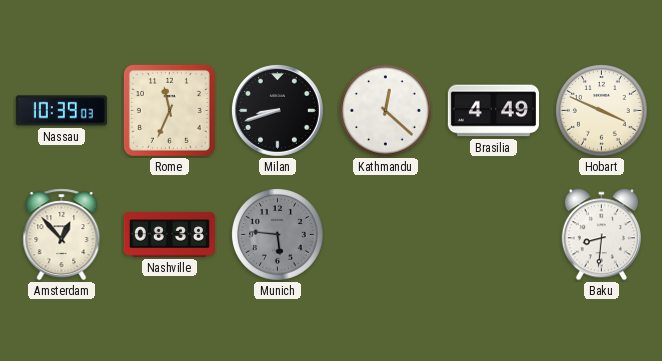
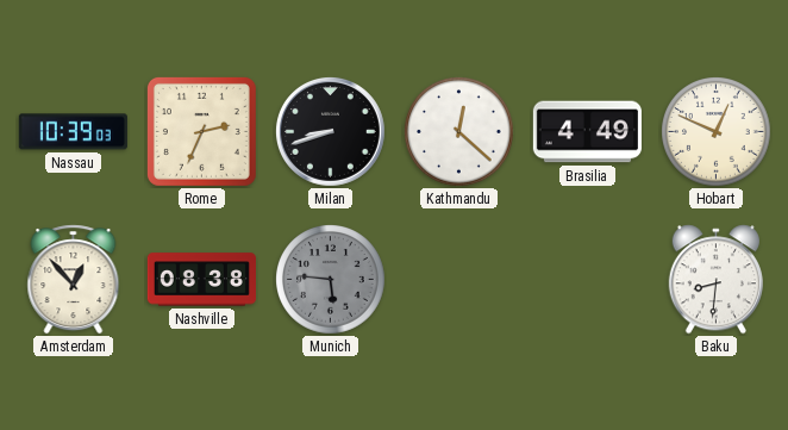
Rome: 11:34 -> 2:34
Hobart: 3:49 -> 12:49
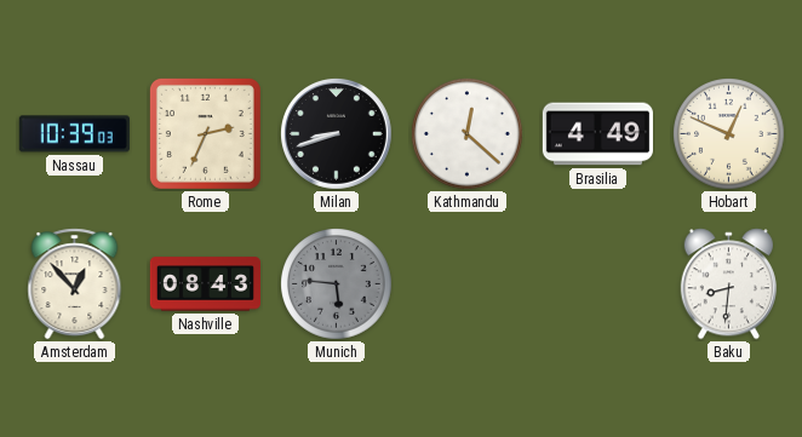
Nashville: 08:38 -> 08:43
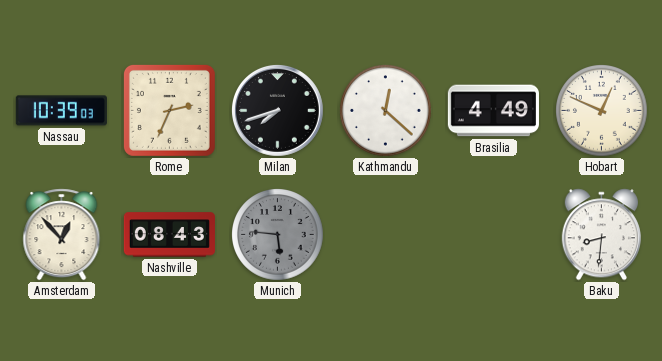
Milan: 8:42 -> 7:42
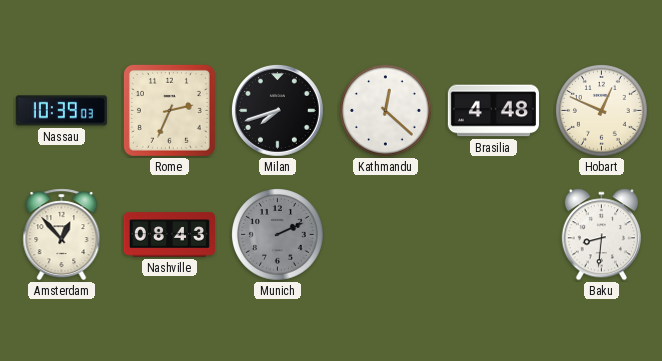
Brasilia: 4:49 -> 4:48
Munich: 5:46 -> 2:11
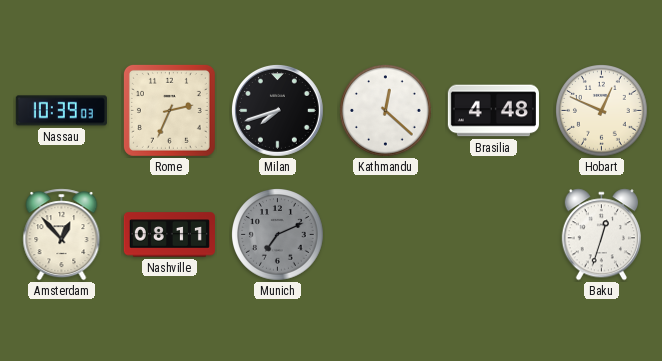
Nashville: 08:43 -> 08:11
Munich: 2:11 -> 7:11
Baku: 8:31 -> 12:33
